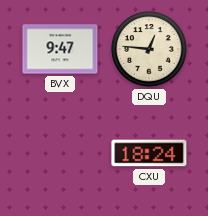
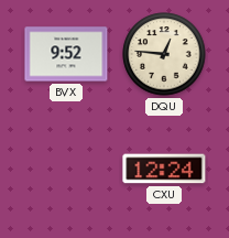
BVX: 9:47 -> 9:52
CXU: 18:24 -> 12:24
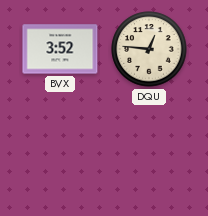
BVX: 9:52 -> 3:52
CXU: 12:24 -> none
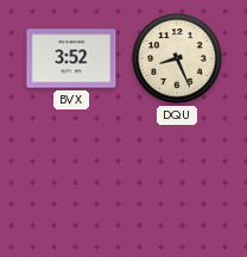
DQU: 12:46 -> 8:26
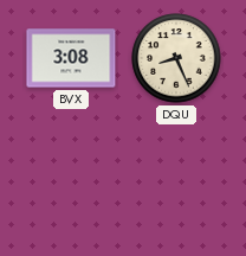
BVX: 3:52 -> 3:08
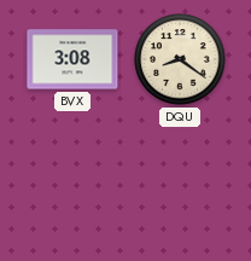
DQU: 8:26 -> 8:21
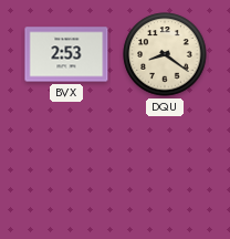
BVX: 3:08 -> 2:53
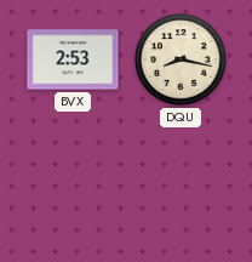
DQU: 8:21 -> 8:17
